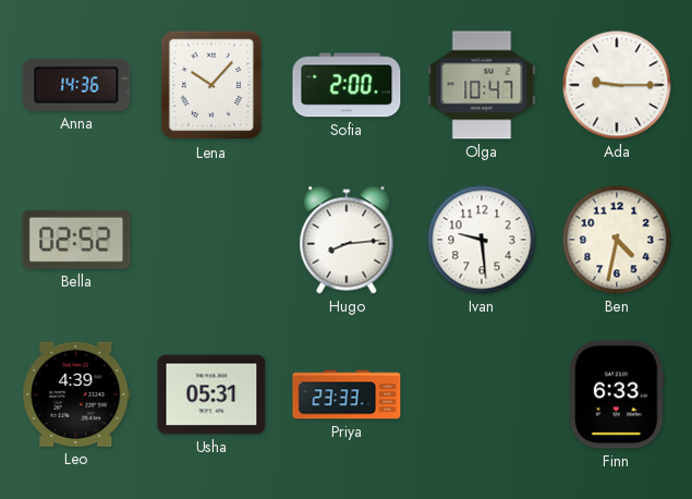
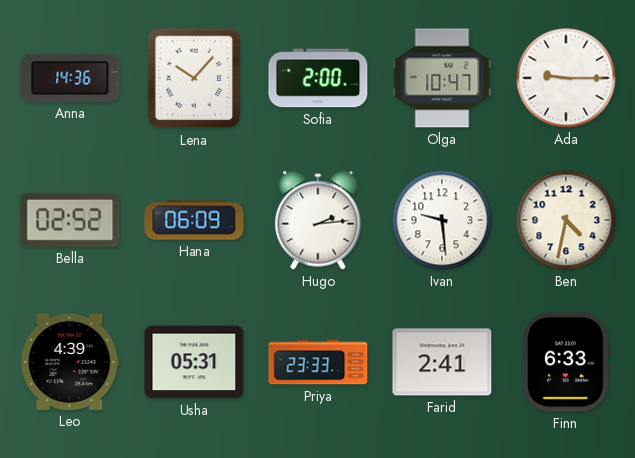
Hana: none -> 06:09
Hugo: 8:14 -> 2:14
Farid: none -> 2:41
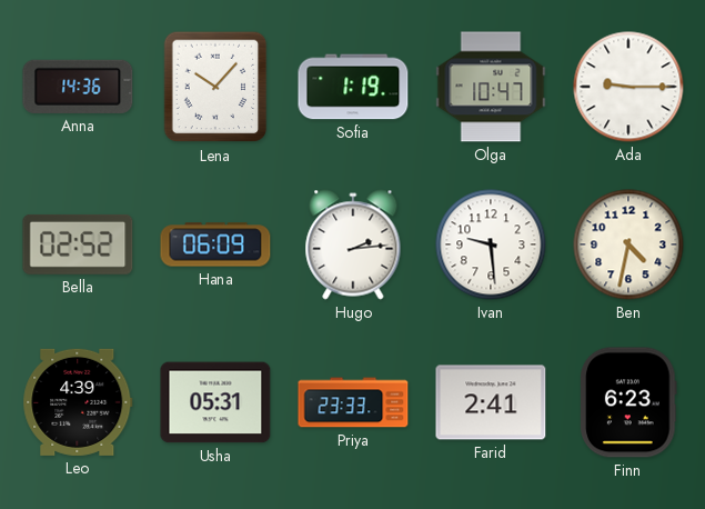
Sofia: 2:00 -> 1:19
Finn: 6:33 -> 6:23
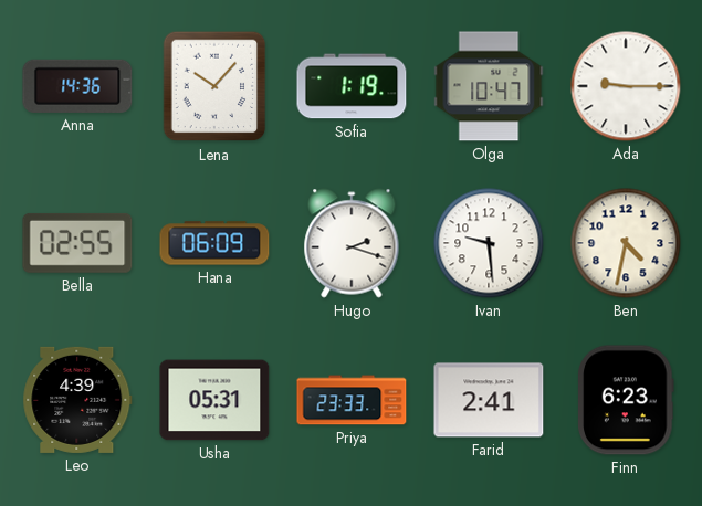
Bella: 02:52 -> 02:55
Hugo: 2:14 -> 2:18
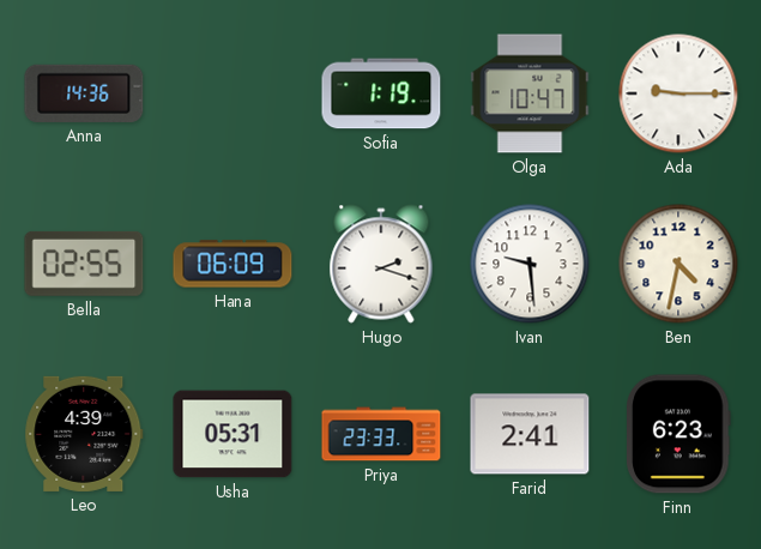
Lena: 10:07 -> none
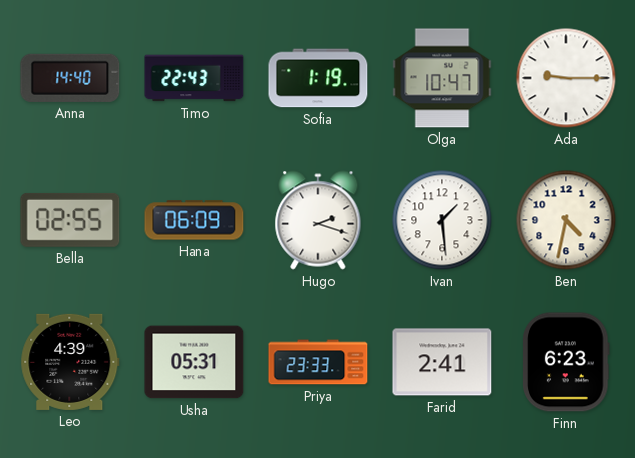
Anna: 14:36 -> 14:40
Timo: none -> 22:43
Ivan: 9:29 -> 1:29
